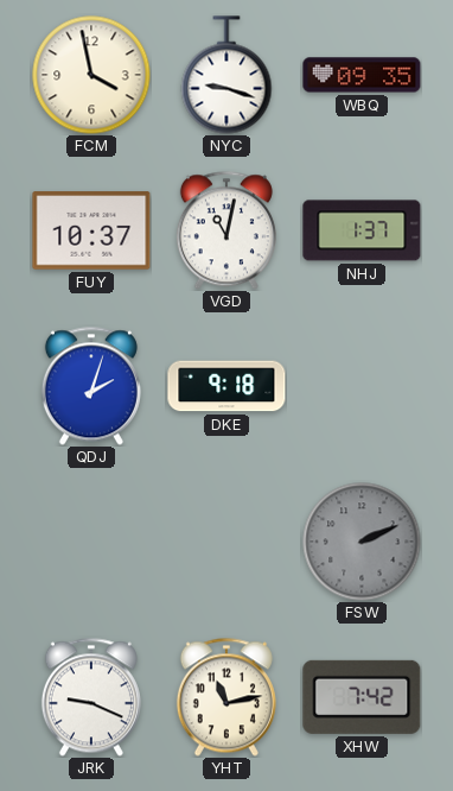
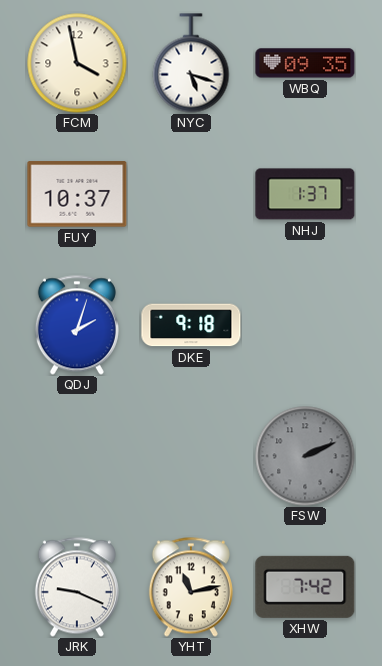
NYC: 9:18 -> 5:18
VGD: 11:02 -> none
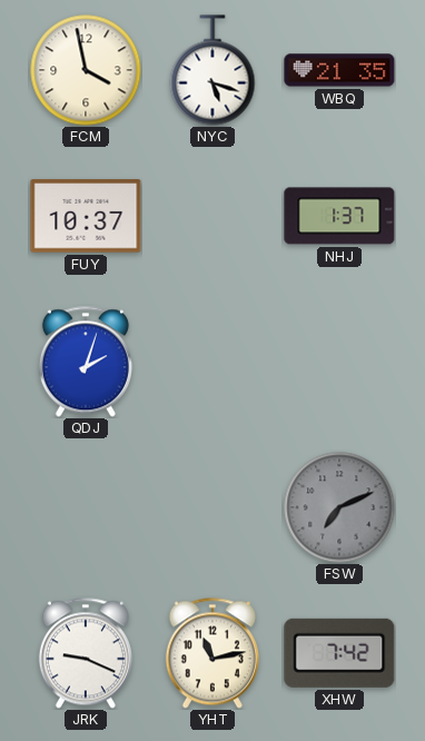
WBQ: 09:35 -> 21:35
DKE: 9:18 -> none
FSW: 2:11 -> 7:11
